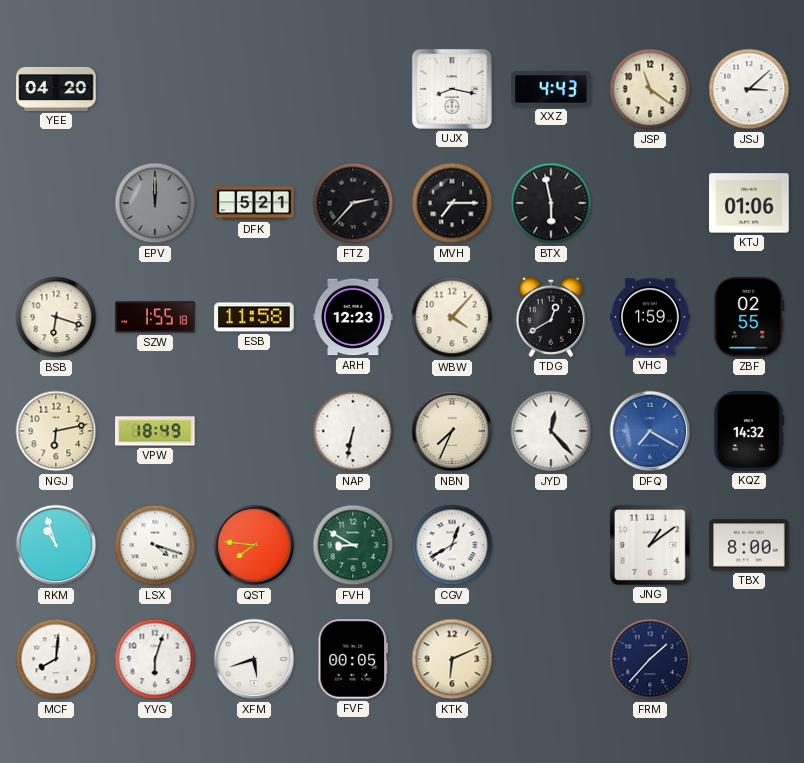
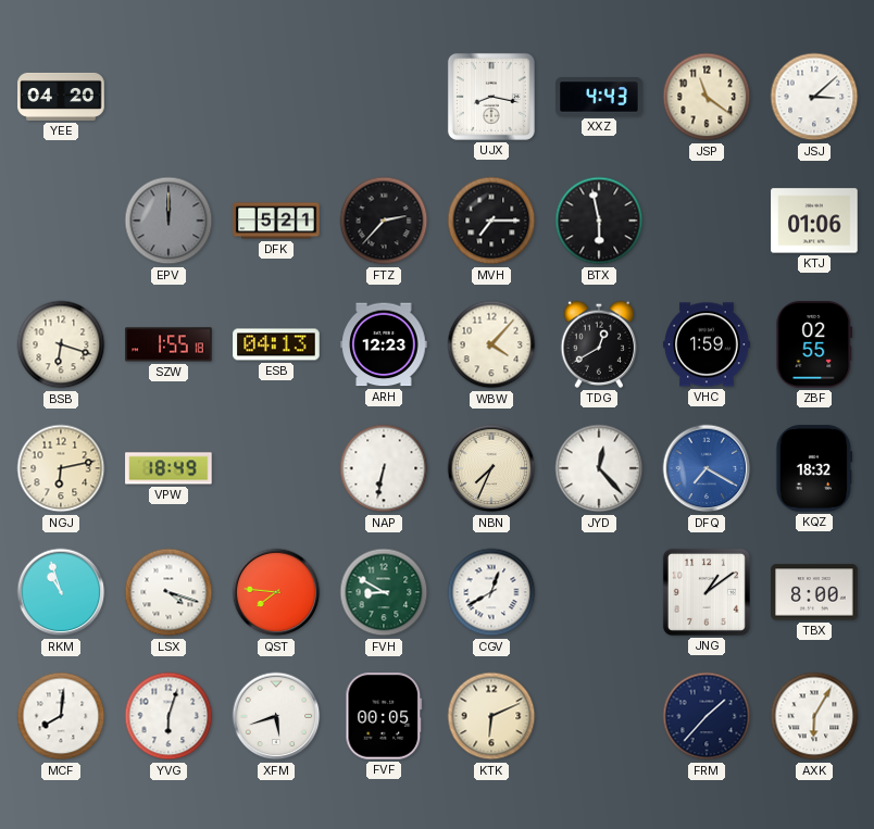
ESB: 11:58 -> 04:13
KQZ: 14:32 -> 18:32
AXK: none -> 6:05
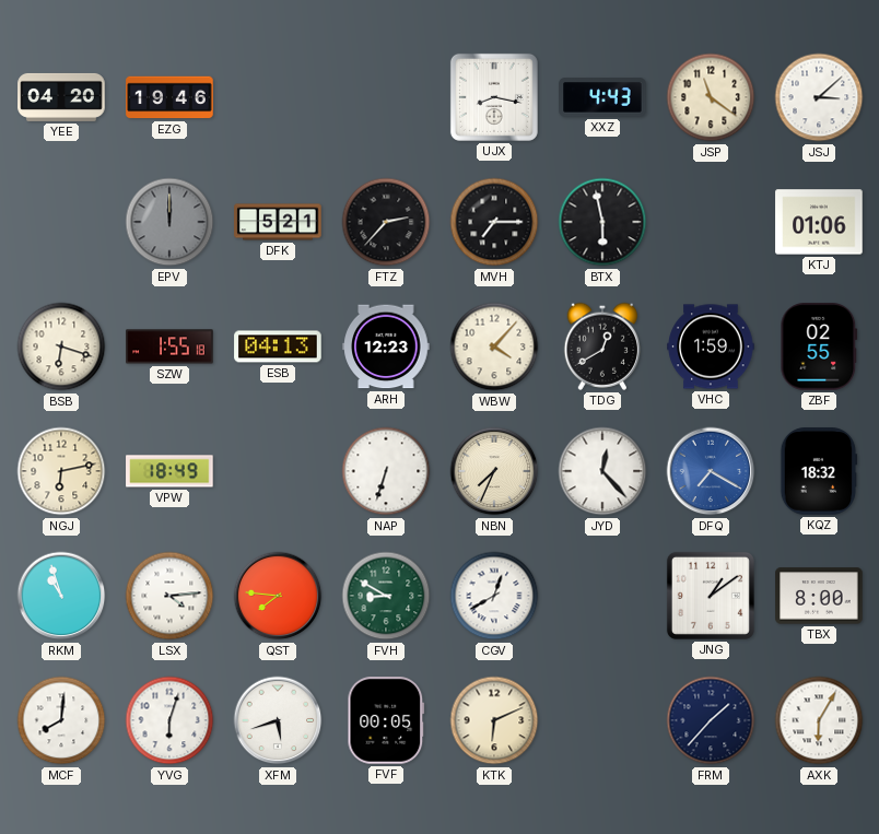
EZG: none -> 19:46
NAP: 6:32 -> 6:33
LSX: 4:18 -> 4:14
